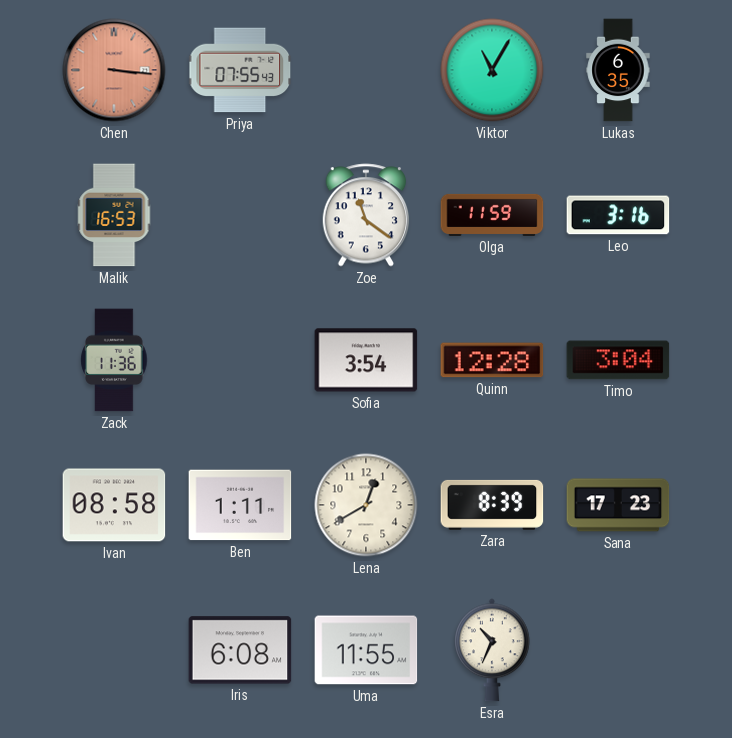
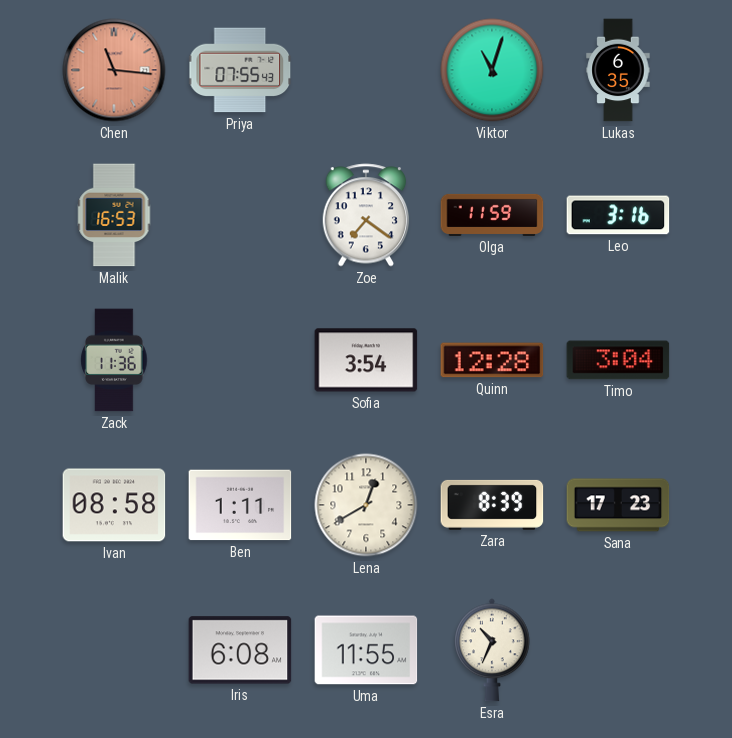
Chen: 3:16 -> 11:16
Viktor: 11:05 -> 11:03
Zoe: 11:21 -> 7:21
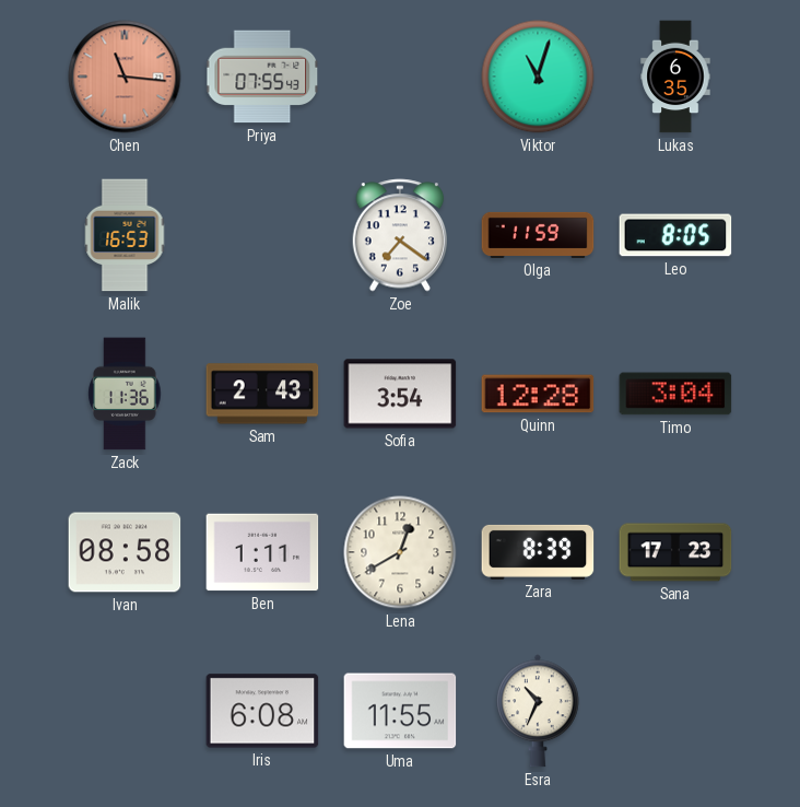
Leo: 3:16 -> 8:05
Sam: none -> 2:43
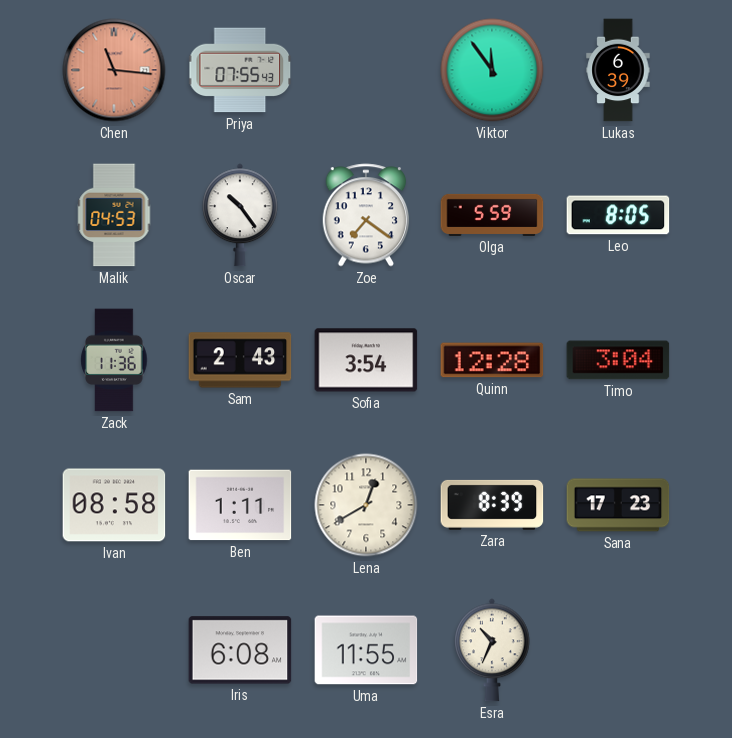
Viktor: 11:03 -> 11:54
Lukas: 6:35 -> 6:39
Malik: 16:53 -> 04:53
Oscar: none -> 10:24
Olga: 11:59 -> 5:59
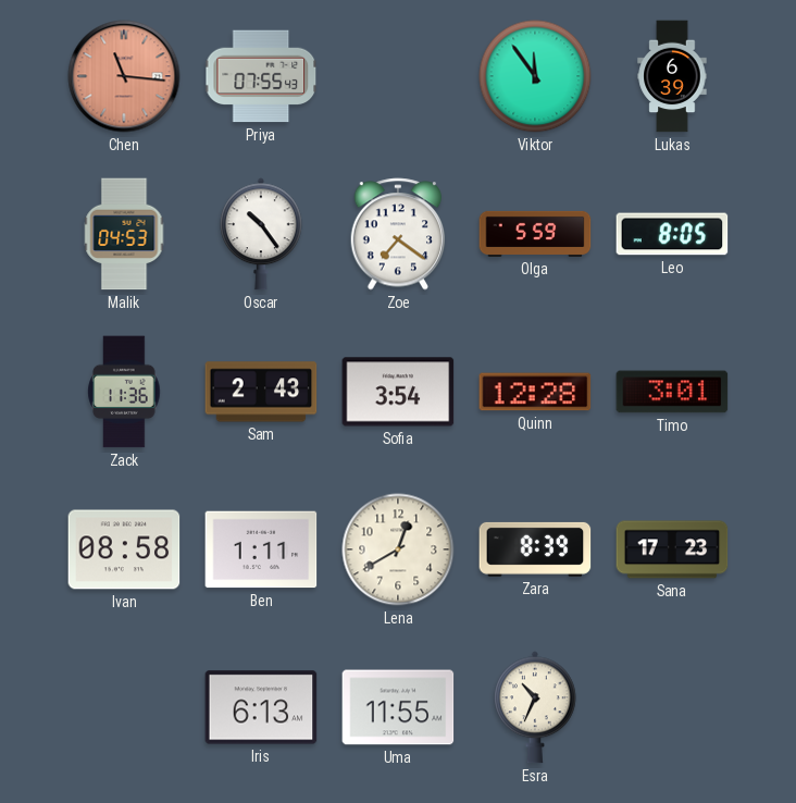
Timo: 3:04 -> 3:01
Iris: 6:08 -> 6:13
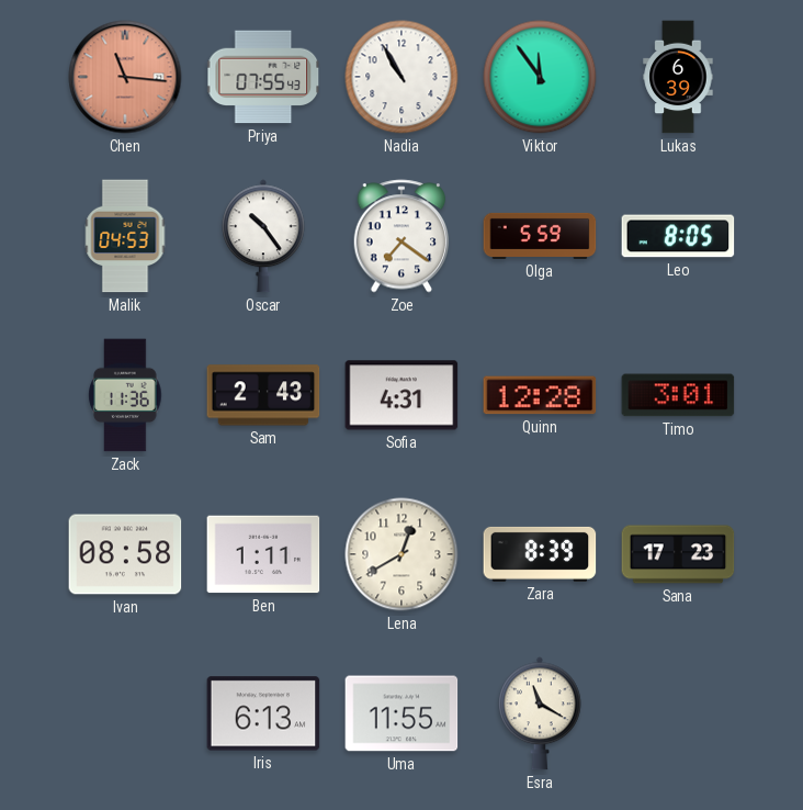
Nadia: none -> 10:55
Sofia: 3:54 -> 4:31
Esra: 10:34 -> 11:20
